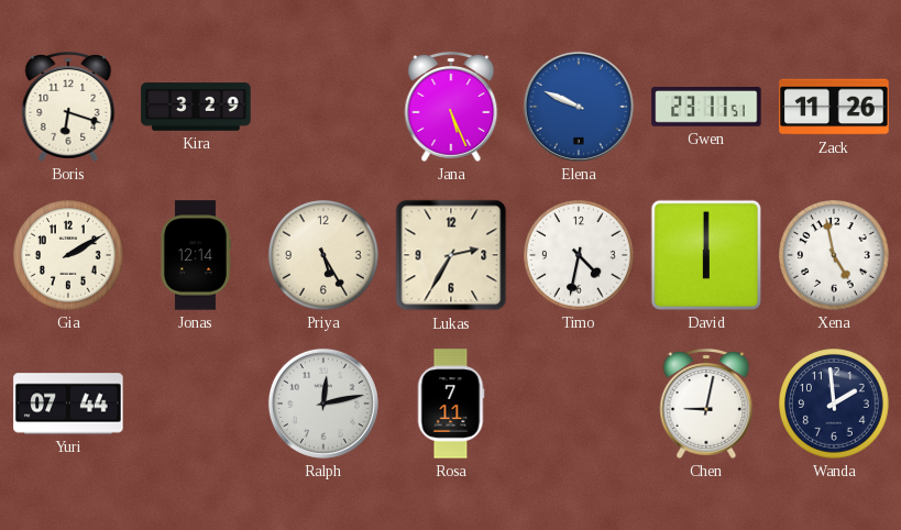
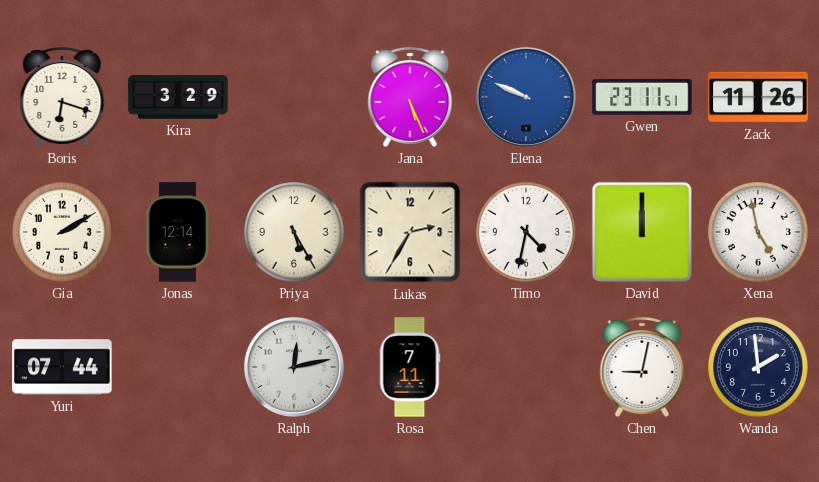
David: 6:00 -> 12:00
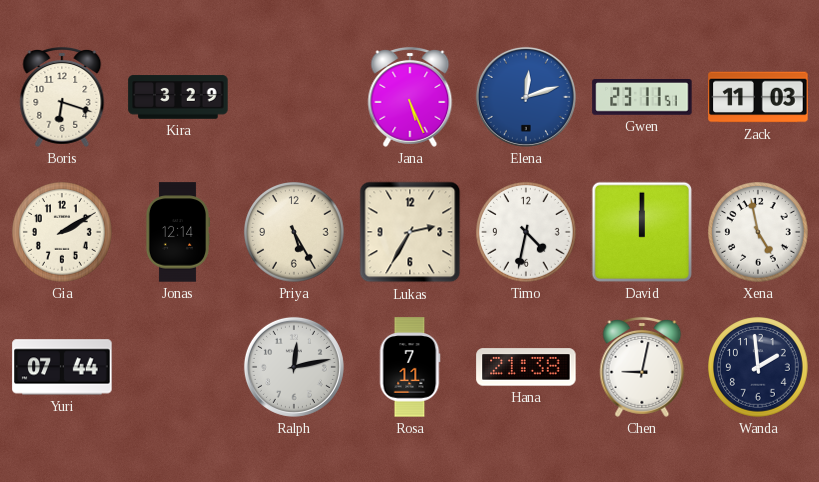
Elena: 9:49 -> 12:12
Zack: 11:26 -> 11:03
Hana: none -> 21:38
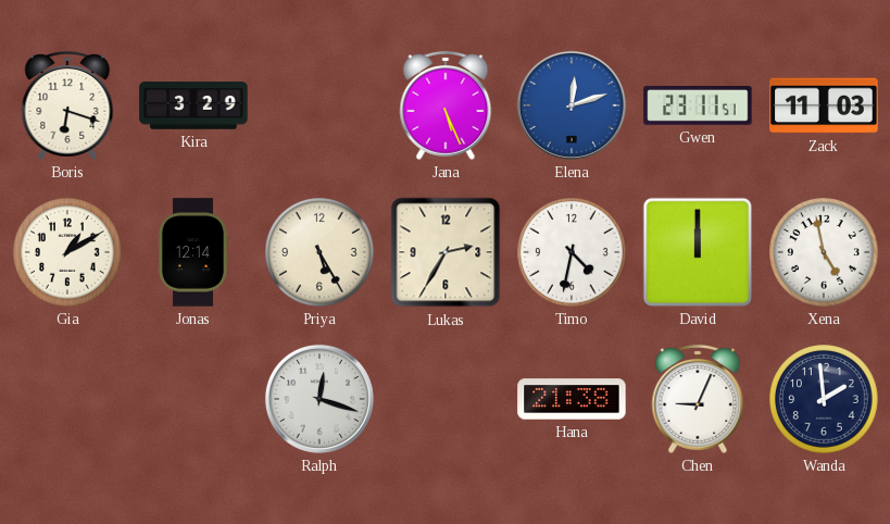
Gia: 2:10 -> 1:10
Yuri: 07:44 -> none
Ralph: 12:13 -> 12:18
Rosa: 7:11 -> none
Chen: 9:02 -> 9:04
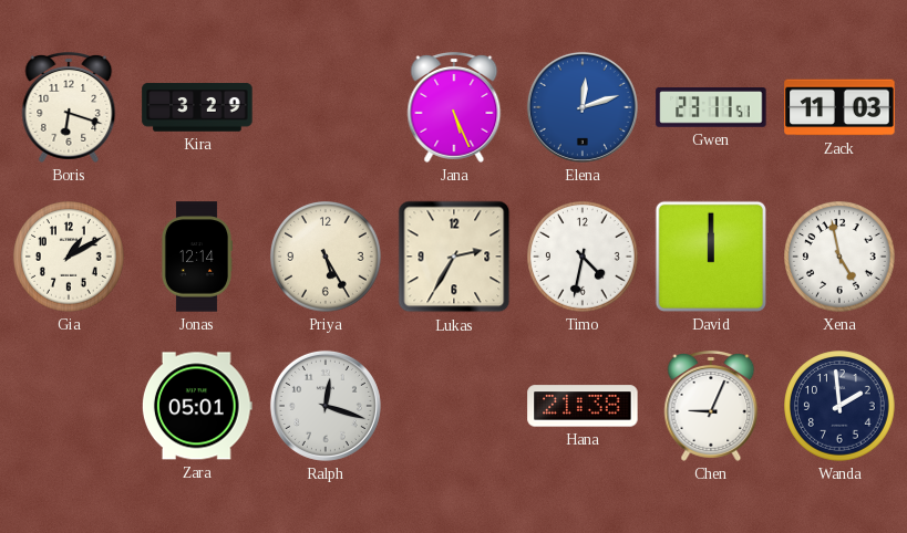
Zara: none -> 05:01
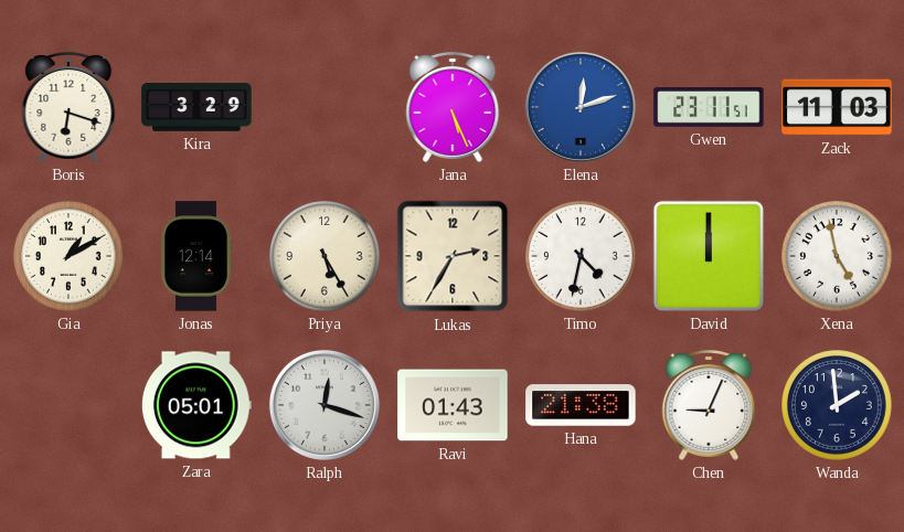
Ravi: none -> 01:43
